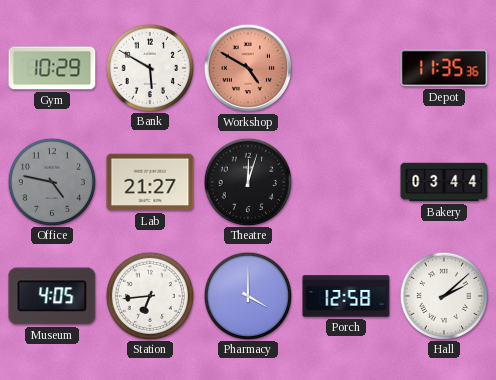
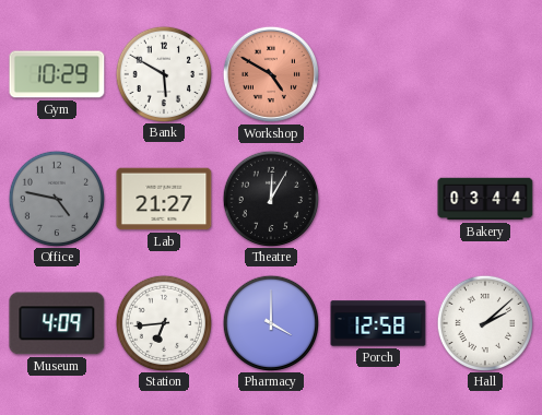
Depot: 11:35 -> none
Theatre: 12:03 -> 12:05
Museum: 4:05 -> 4:09
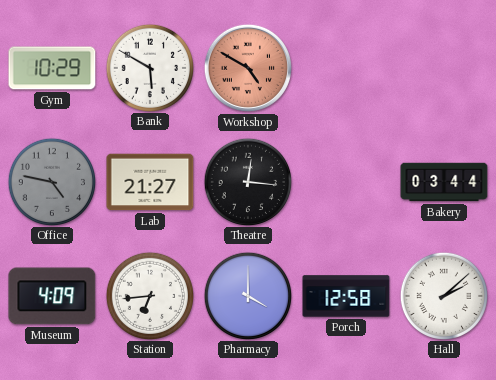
Theatre: 12:05 -> 12:16
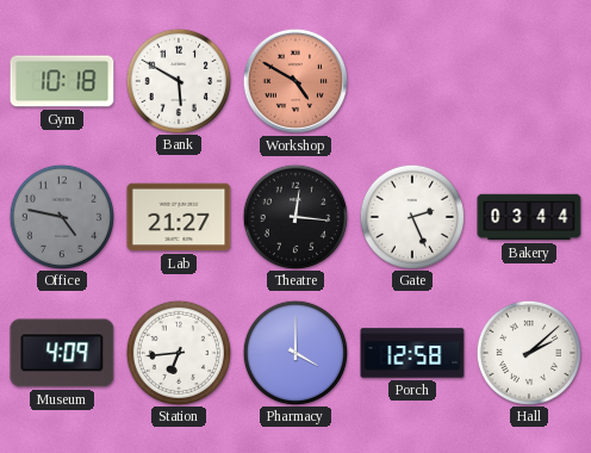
Gym: 10:29 -> 10:18
Gate: none -> 2:26
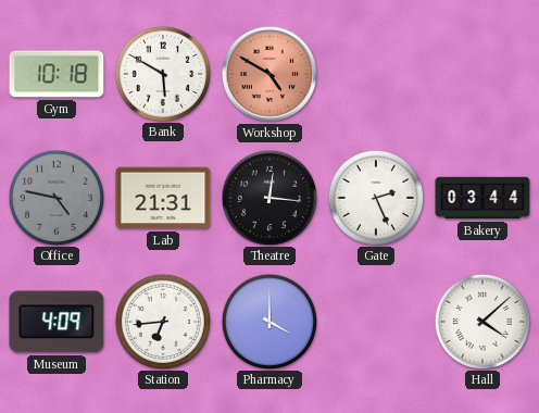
Lab: 21:27 -> 21:31
Porch: 12:58 -> none
Hall: 2:08 -> 4:08
